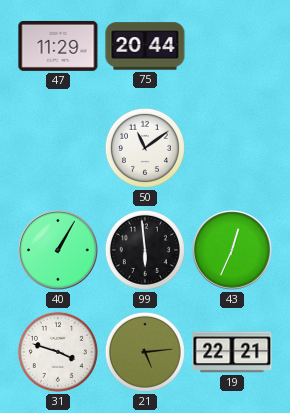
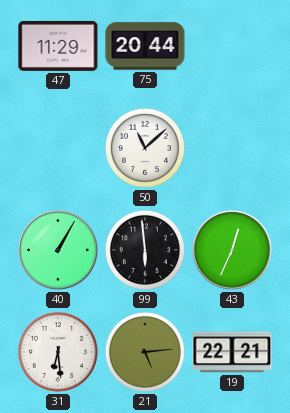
50: 11:09 -> 11:08
31: 3:48 -> 6:29
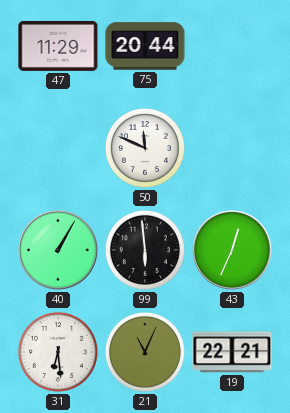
50: 11:08 -> 11:49
21: 5:14 -> 11:04
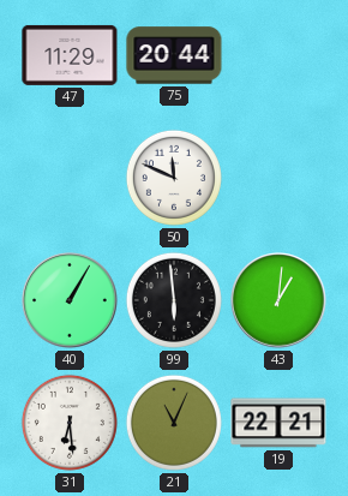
43: 12:34 -> 1:01
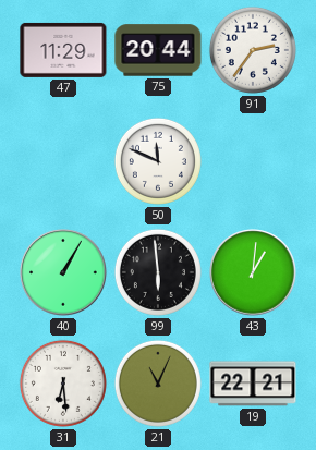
91: none -> 2:36
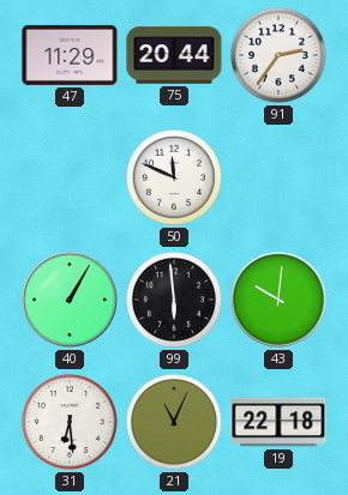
43: 1:01 -> 10:01
19: 22:21 -> 22:18
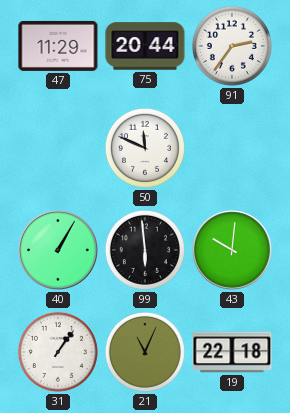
31: 6:29 -> 1:06
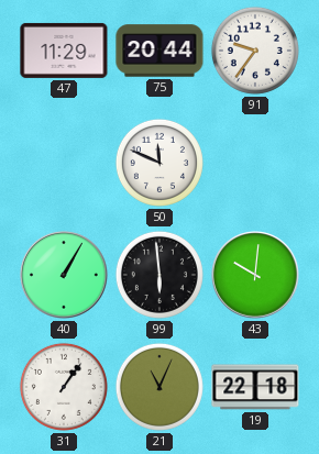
91: 2:36 -> 9:36
